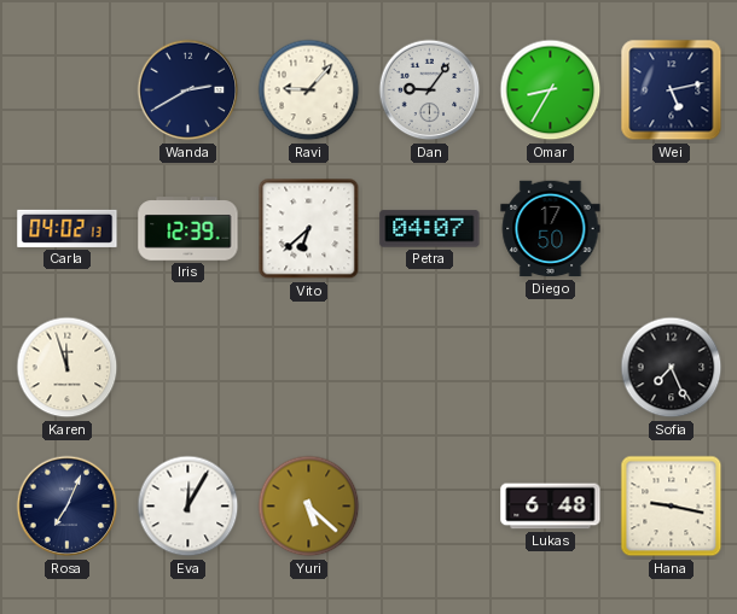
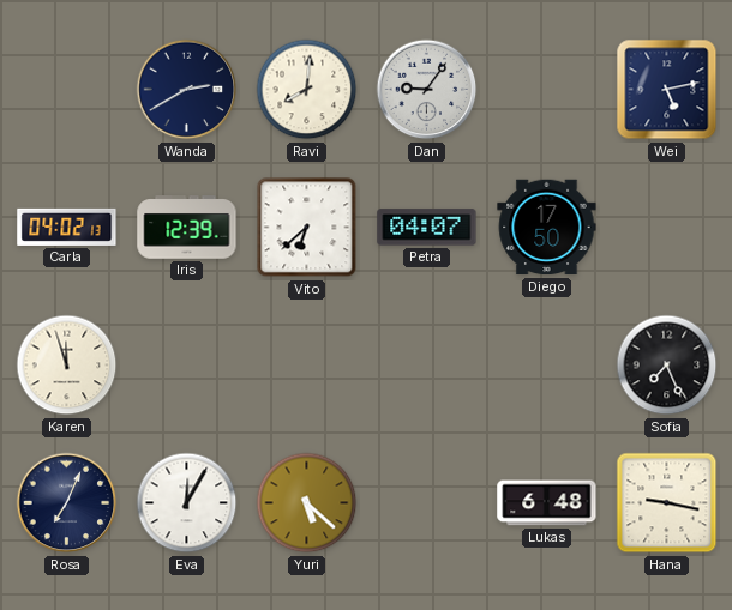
Ravi: 9:07 -> 8:01
Omar: 8:35 -> none
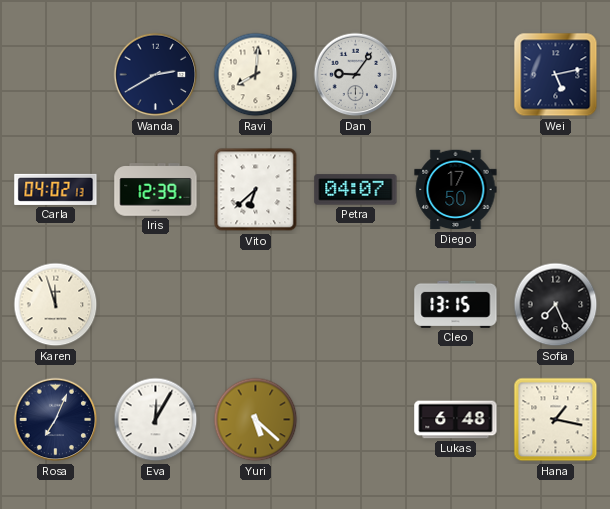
Cleo: none -> 13:15
Hana: 9:17 -> 1:17
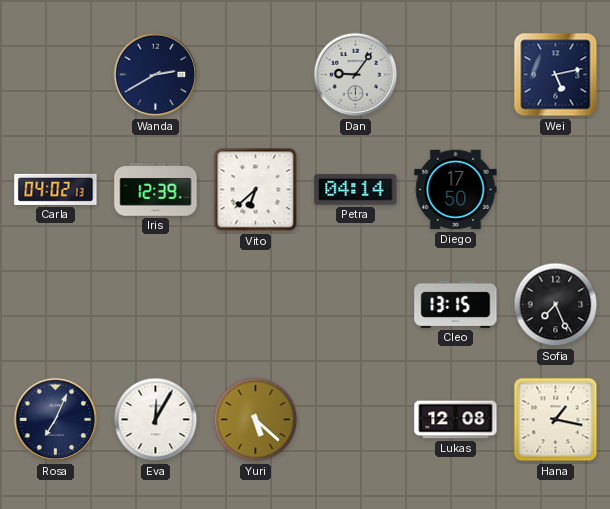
Ravi: 8:01 -> none
Petra: 04:07 -> 04:14
Karen: 11:57 -> none
Lukas: 6:48 -> 12:08
